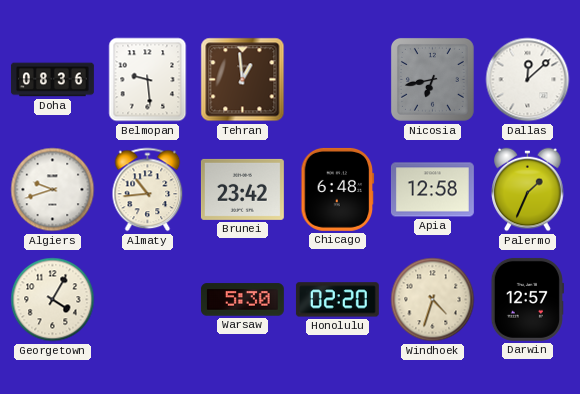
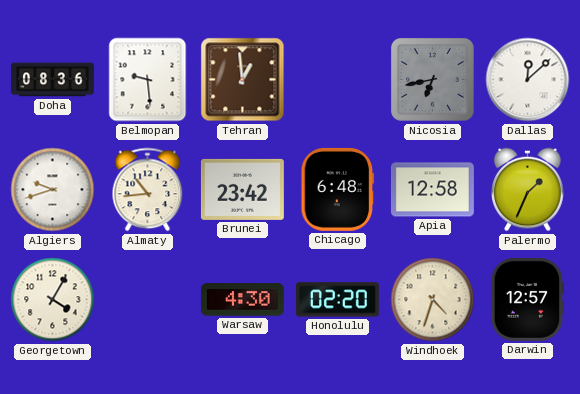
Warsaw: 5:30 -> 4:30
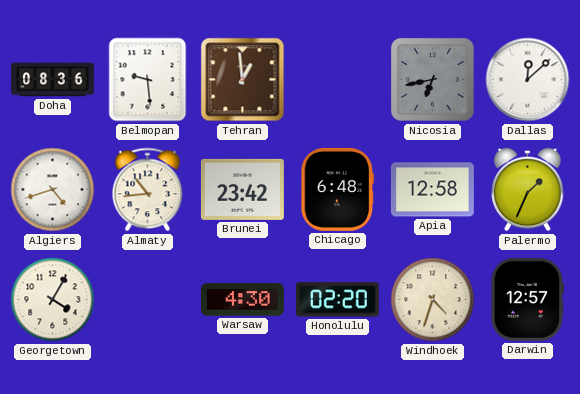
Algiers: 9:42 -> 4:42
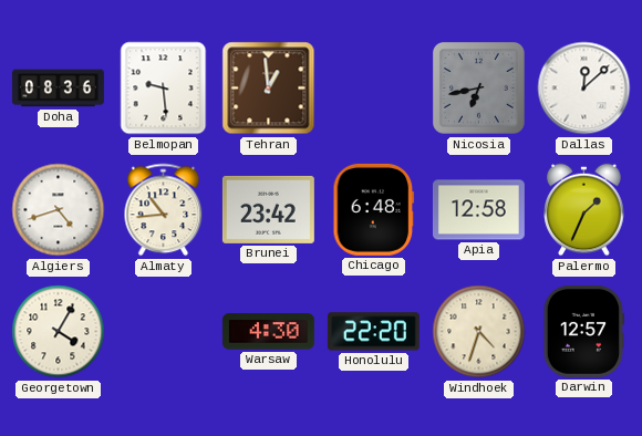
Honolulu: 02:20 -> 22:20
